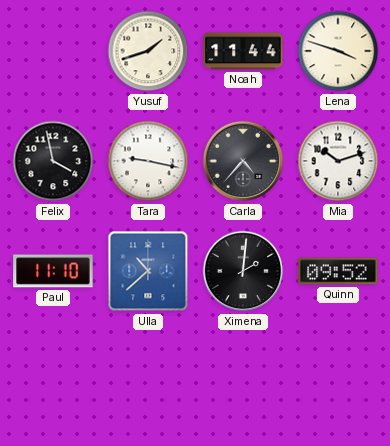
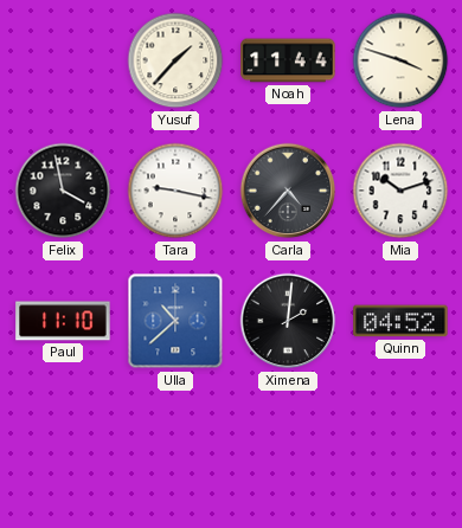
Yusuf: 1:42 -> 1:37
Quinn: 09:52 -> 04:52
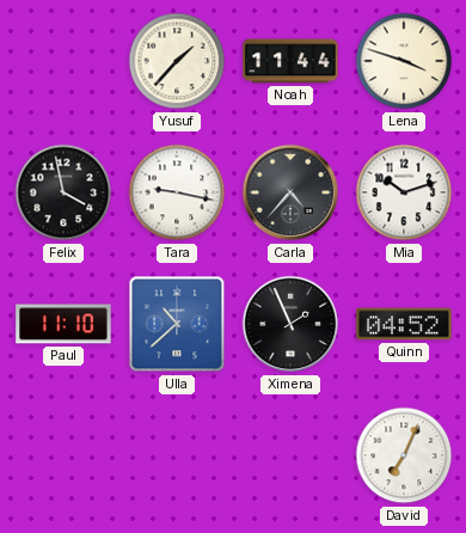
Ximena: 2:01 -> 1:56
David: none -> 7:04
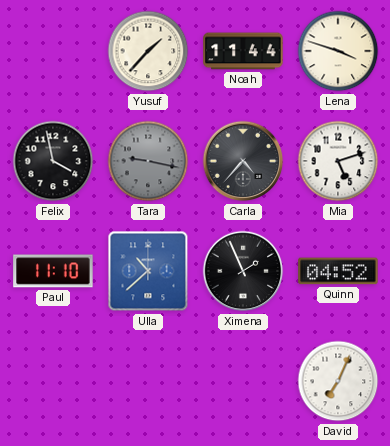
Tara dial: white -> grey
Mia: 10:12 -> 5:12
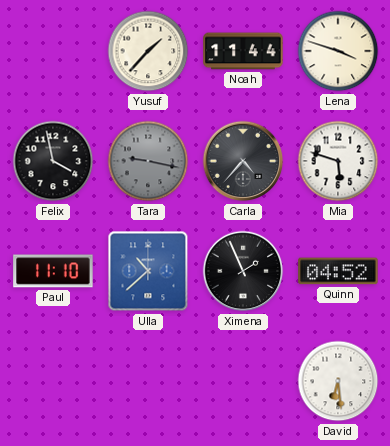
Mia: 5:12 -> 5:48
David: 7:04 -> 6:29
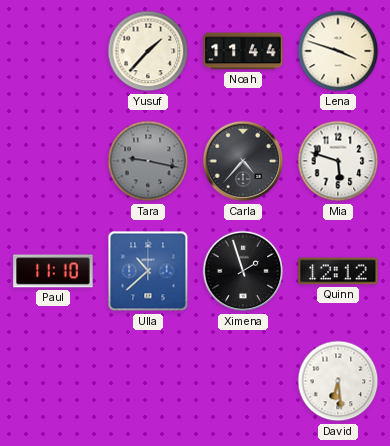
Felix: 3:58 -> none
Ximena: 1:56 -> 1:57
Quinn: 04:52 -> 12:12
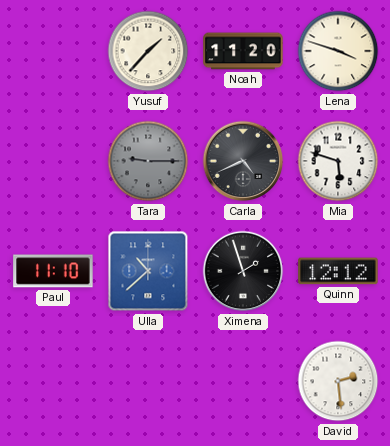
Noah: 11:44 -> 11:20
Tara: 9:17 -> 9:15
Carla: 4:37 -> 4:41
David: 6:29 -> 2:29
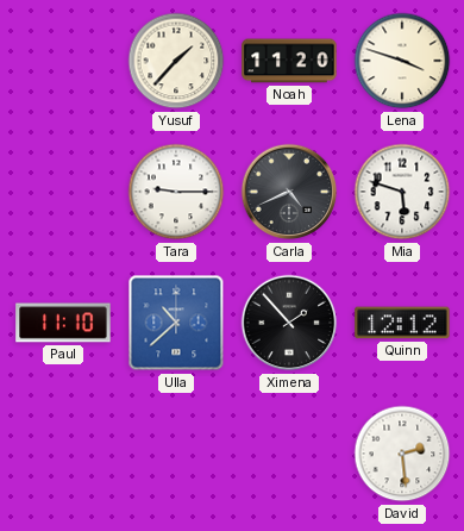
Tara dial: grey -> white
Ximena: 1:57 -> 1:53
